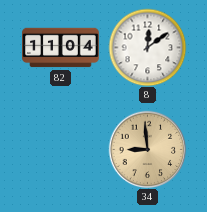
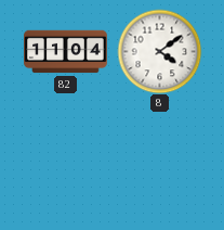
8: 12:09 -> 4:09
34: 8:59 -> none
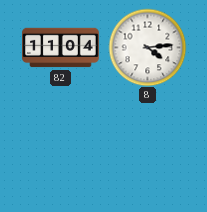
8: 4:09 -> 4:14
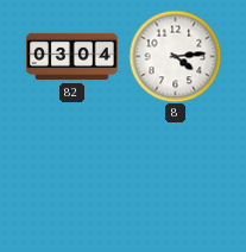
82: 11:04 -> 03:04
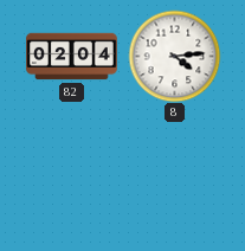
82: 03:04 -> 02:04
